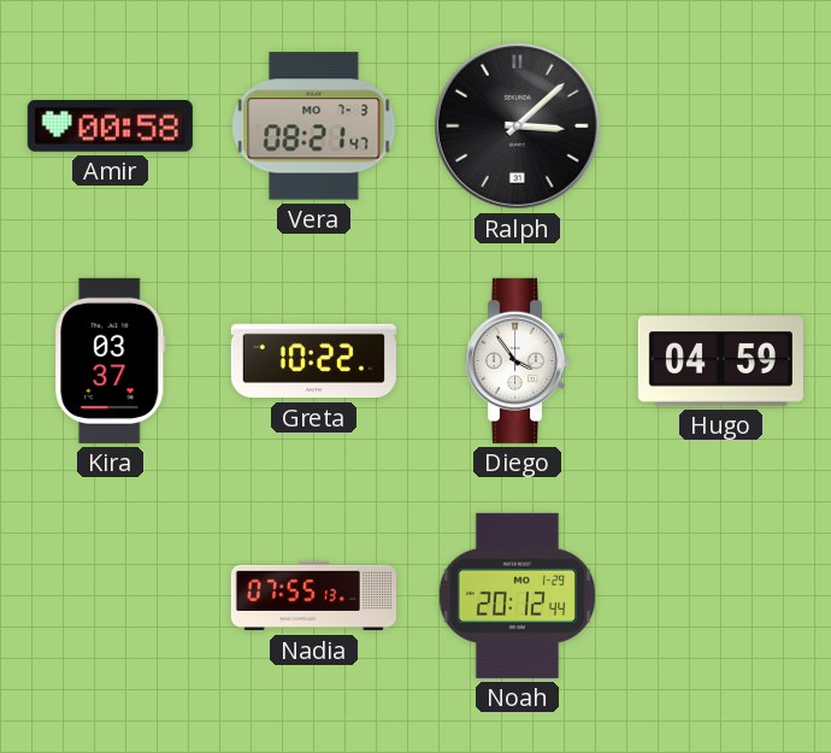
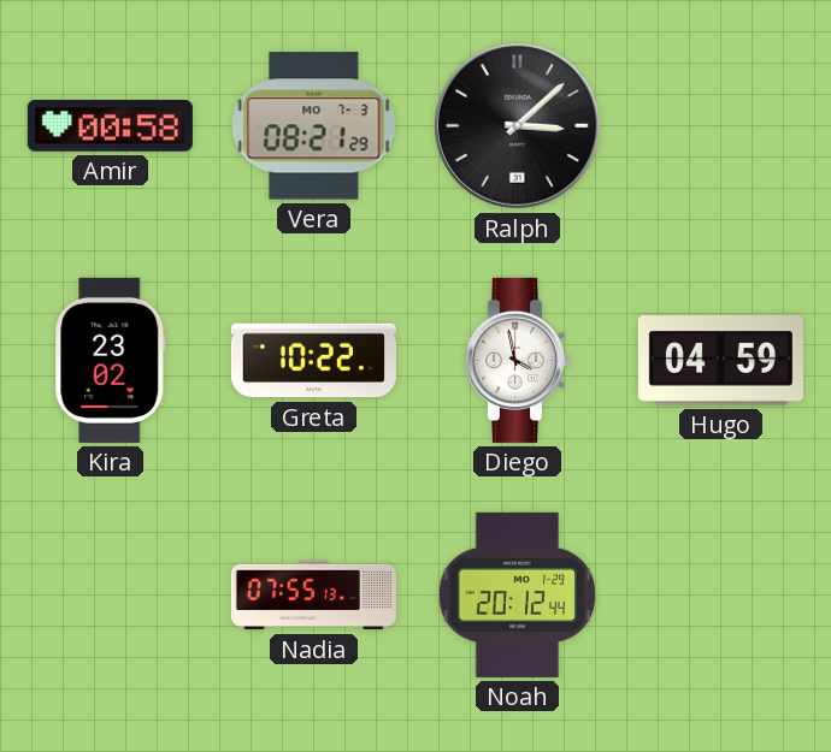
Vera: 08:21:47 -> 08:21:29
Kira: 03:37 -> 23:02
Diego: 3:54 -> 3:58
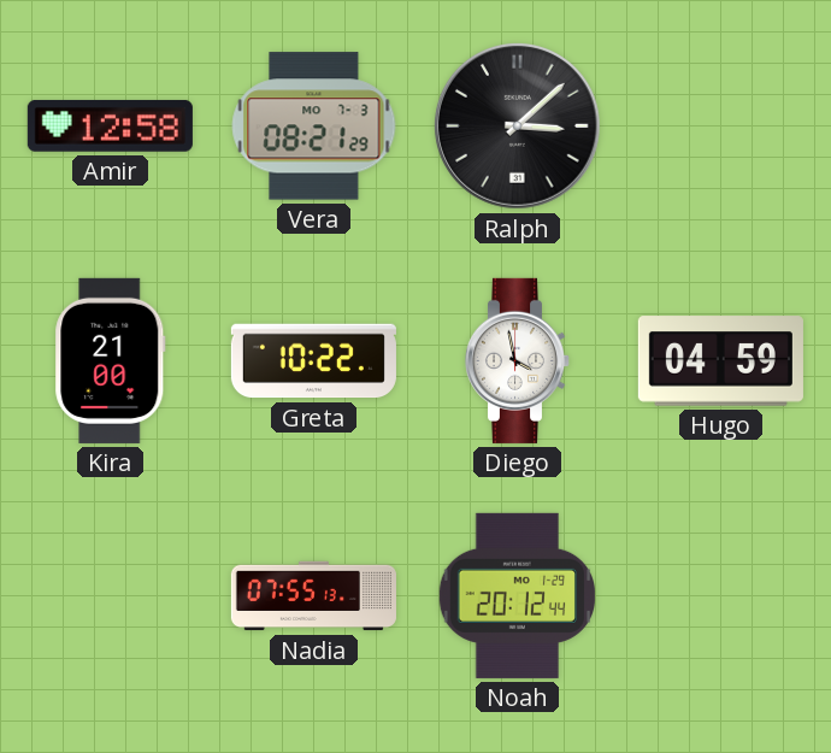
Amir: 00:58 -> 12:58
Kira: 23:02 -> 21:00
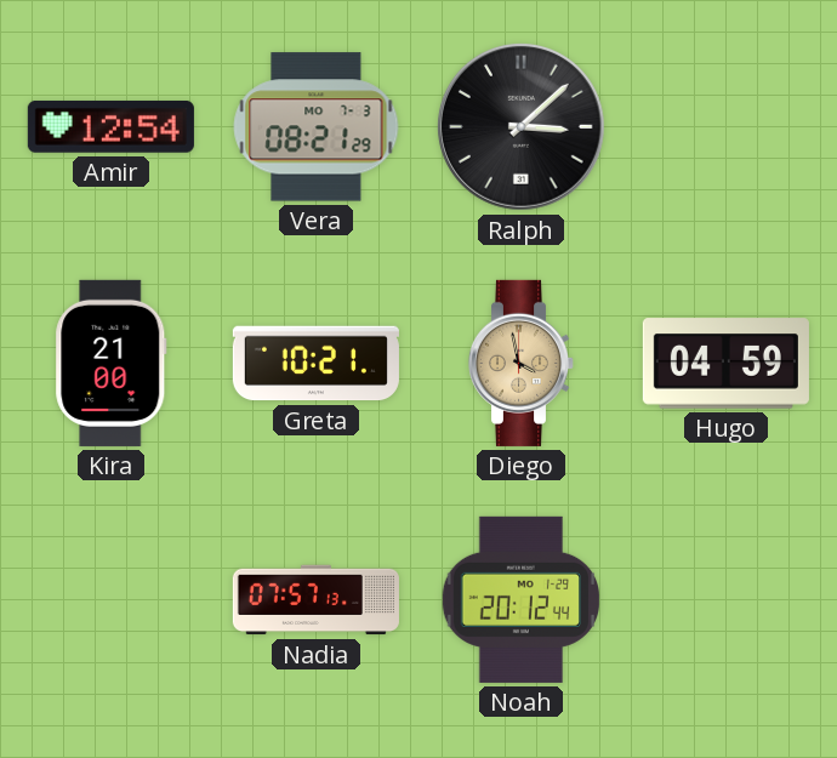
Amir: 12:58 -> 12:54
Greta: 10:22 -> 10:21
Diego dial: white -> champagne
Nadia: 07:55 -> 07:57
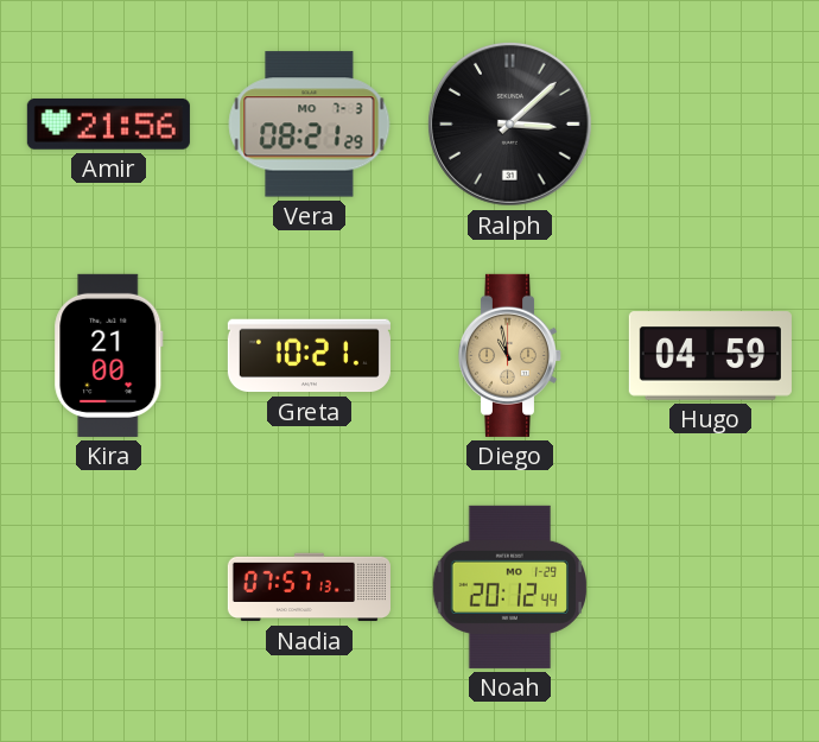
Amir: 12:54 -> 21:56
Diego: 3:58 -> 10:58
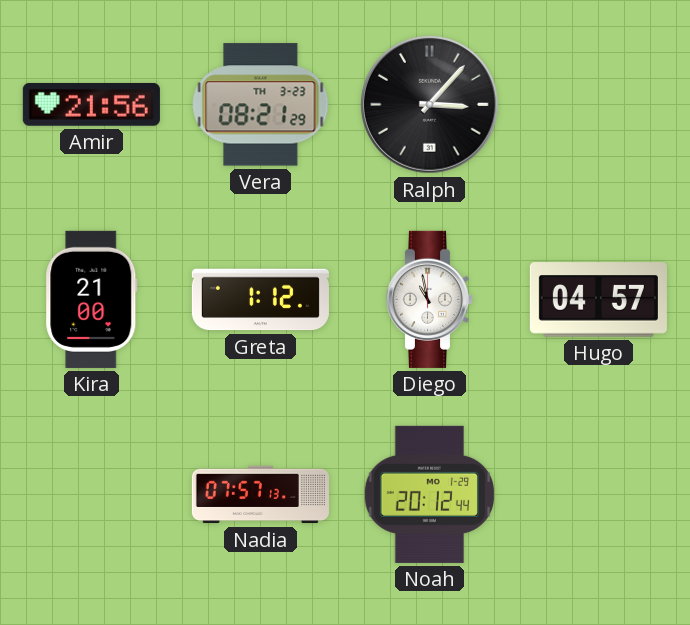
Vera date: MO 7-3 -> TH 3-23
Ralph: 3:08 -> 3:07
Greta: 10:21 -> 1:12
Diego dial: champagne -> white
Hugo: 04:59 -> 04:57
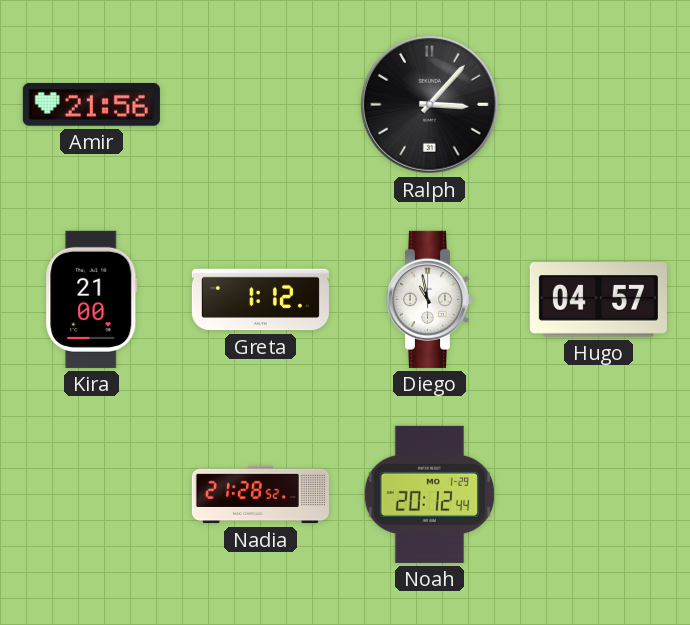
Vera: 08:21 -> none
Nadia: 07:57 -> 21:28
